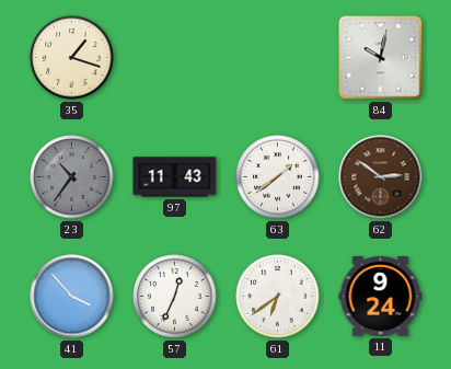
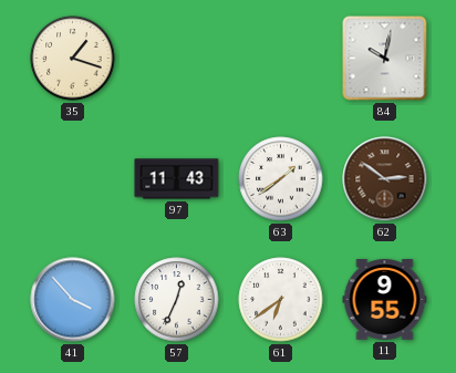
23: 10:36 -> none
11: 9:24 -> 9:55
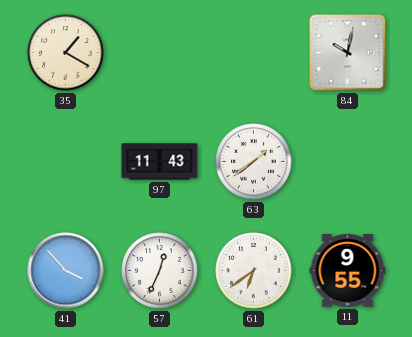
35: 1:18 -> 1:20
62: 2:51 -> none
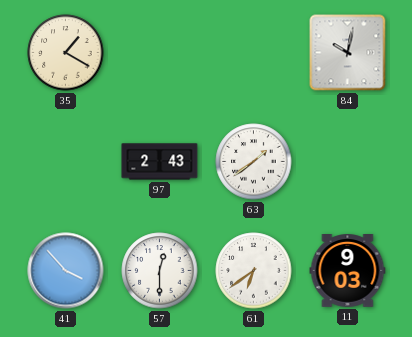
97: 11:43 -> 2:43
57: 12:34 -> 12:30
11: 9:55 -> 9:03
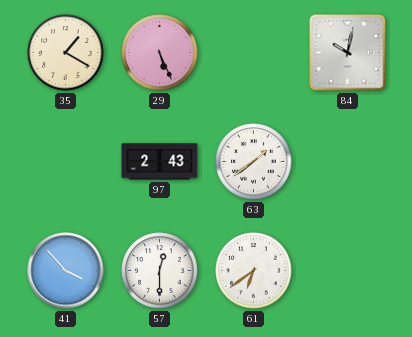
29: none -> 5:26
11: 9:03 -> none
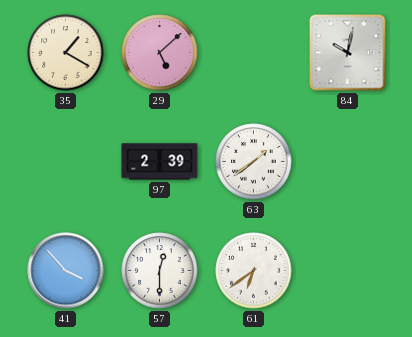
29: 5:26 -> 5:08
97: 2:43 -> 2:39
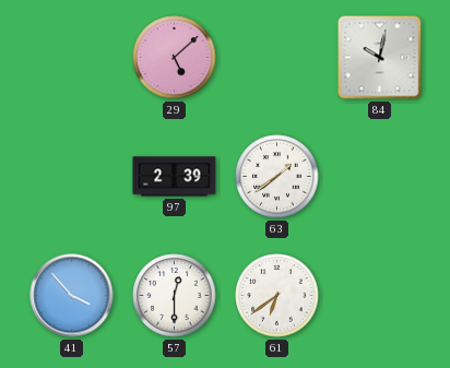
35: 1:20 -> none
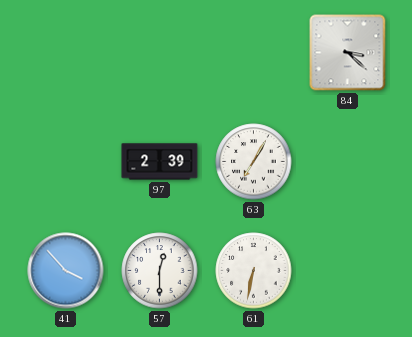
29: 5:08 -> none
84: 10:02 -> 3:22
63: 1:39 -> 7:05
61: 6:39 -> 6:32
